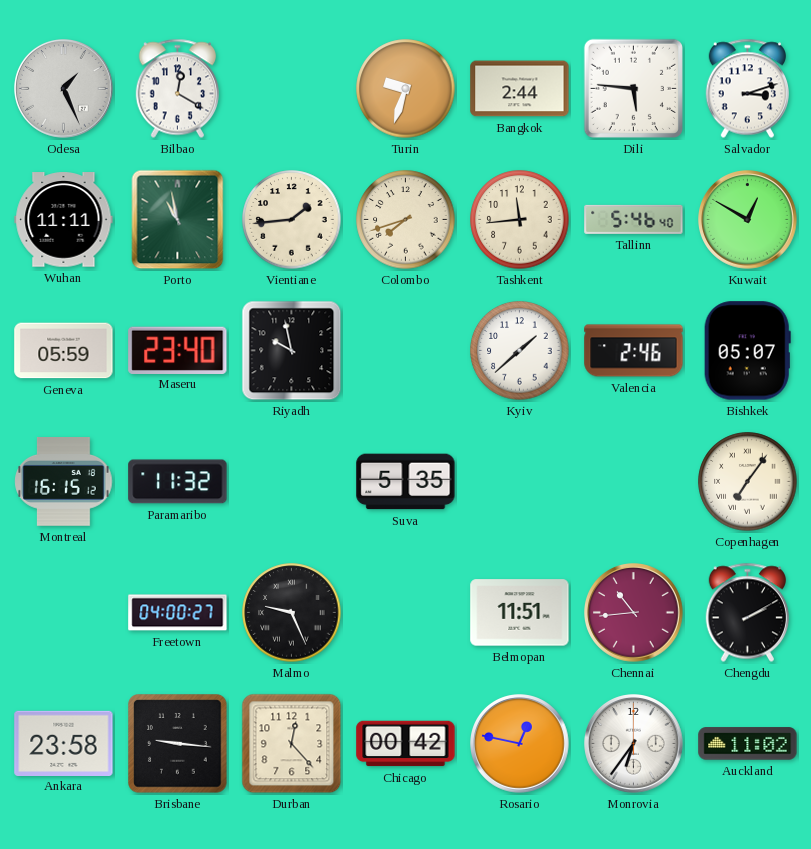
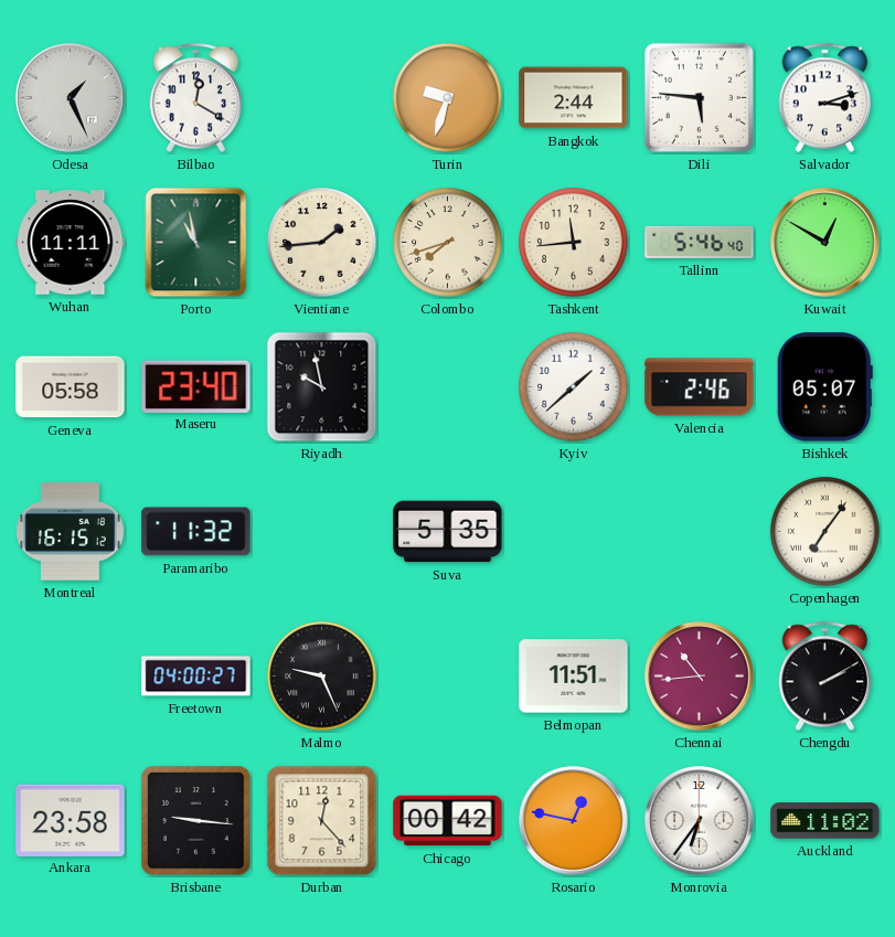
Geneva: 05:59 -> 05:58
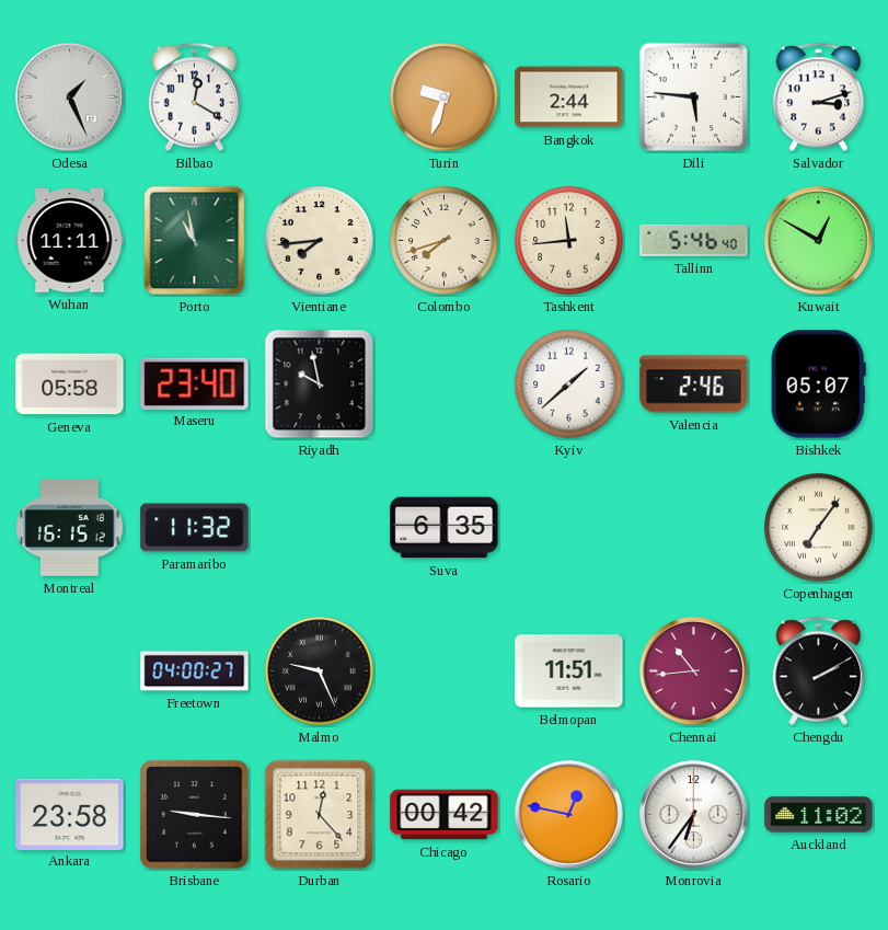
Vientiane: 1:44 -> 7:44
Suva: 5:35 -> 6:35
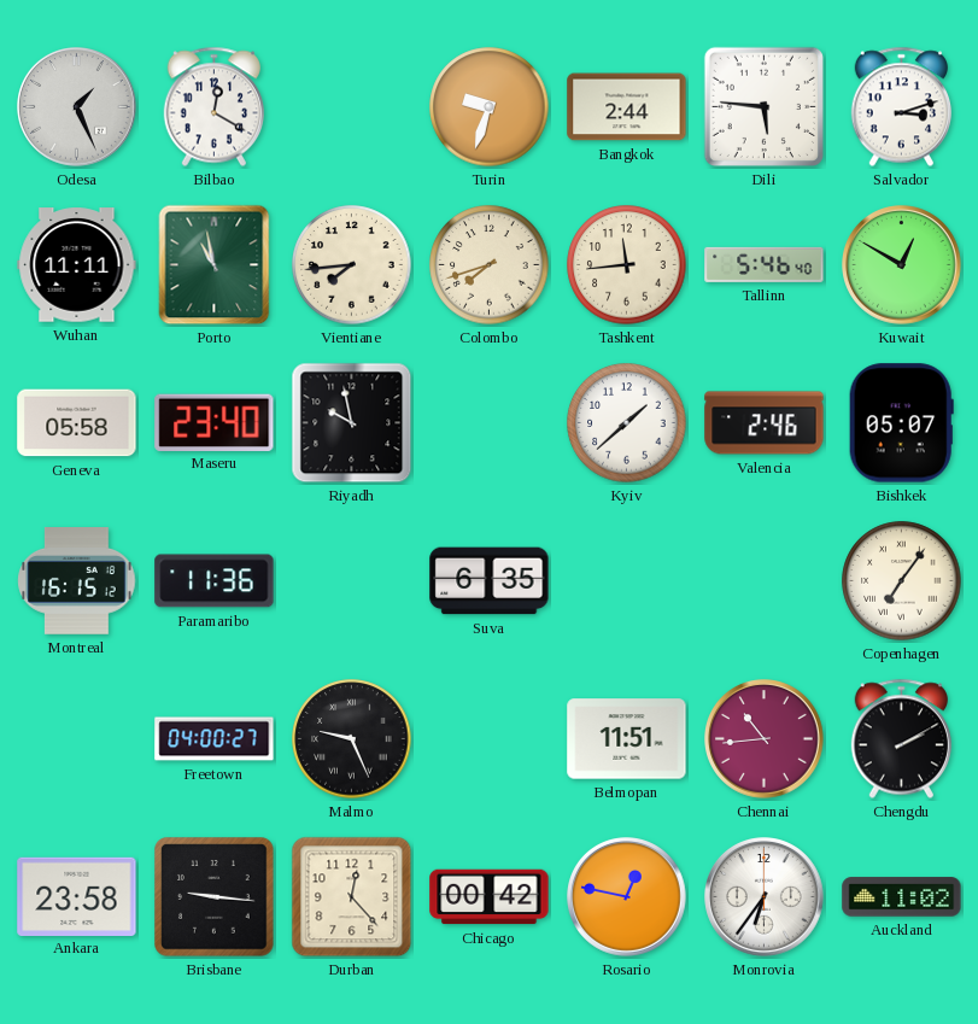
Paramaribo: 11:32 -> 11:36
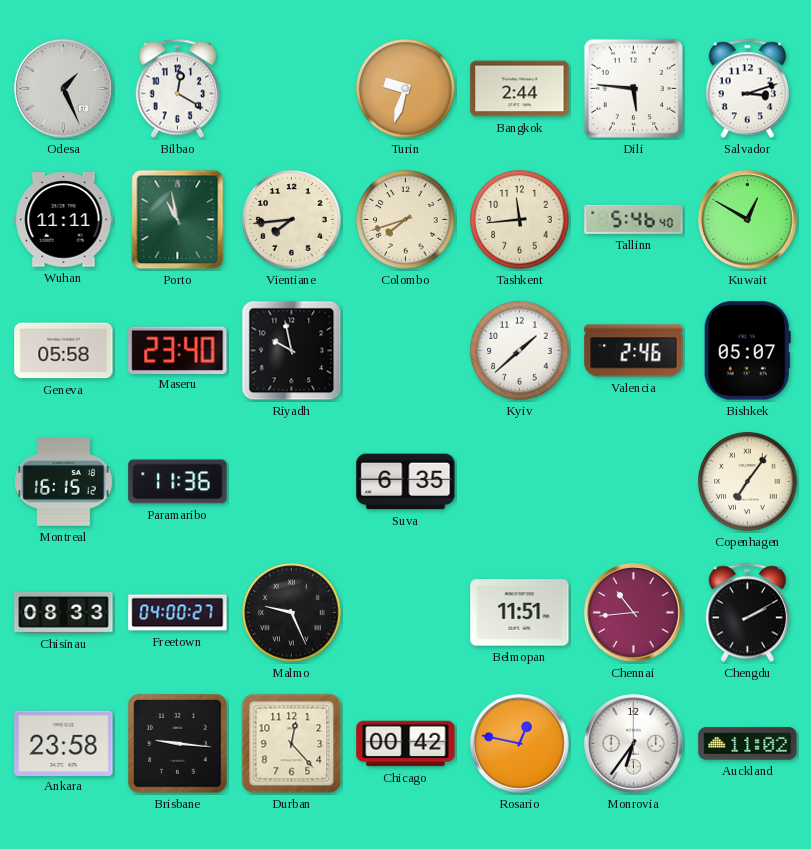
Chisinau: none -> 08:33
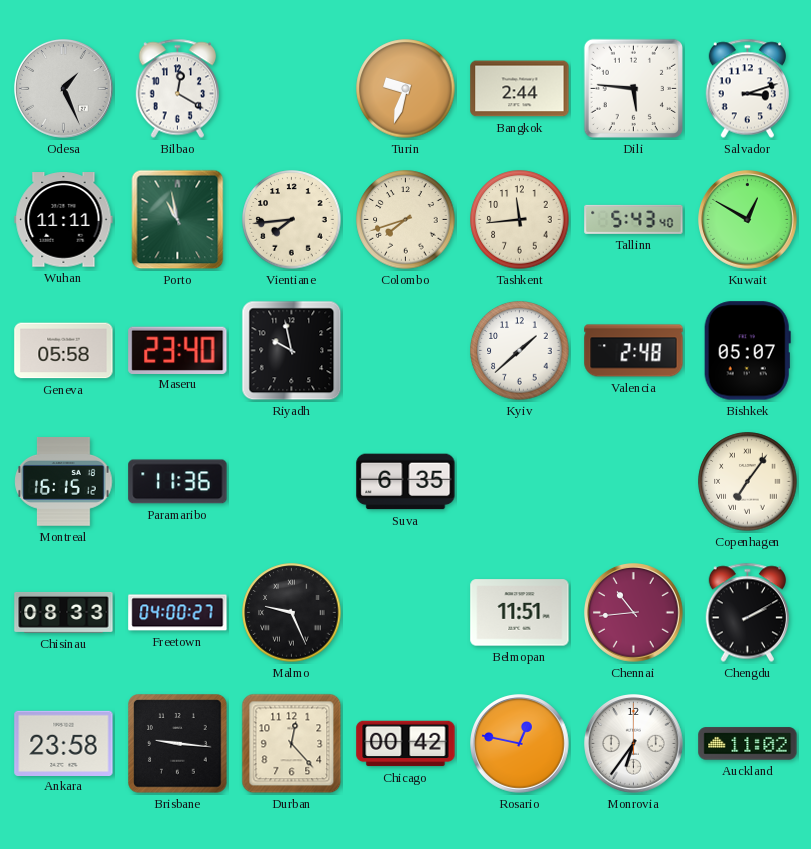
Tallinn: 5:46 -> 5:43
Valencia: 2:46 -> 2:48
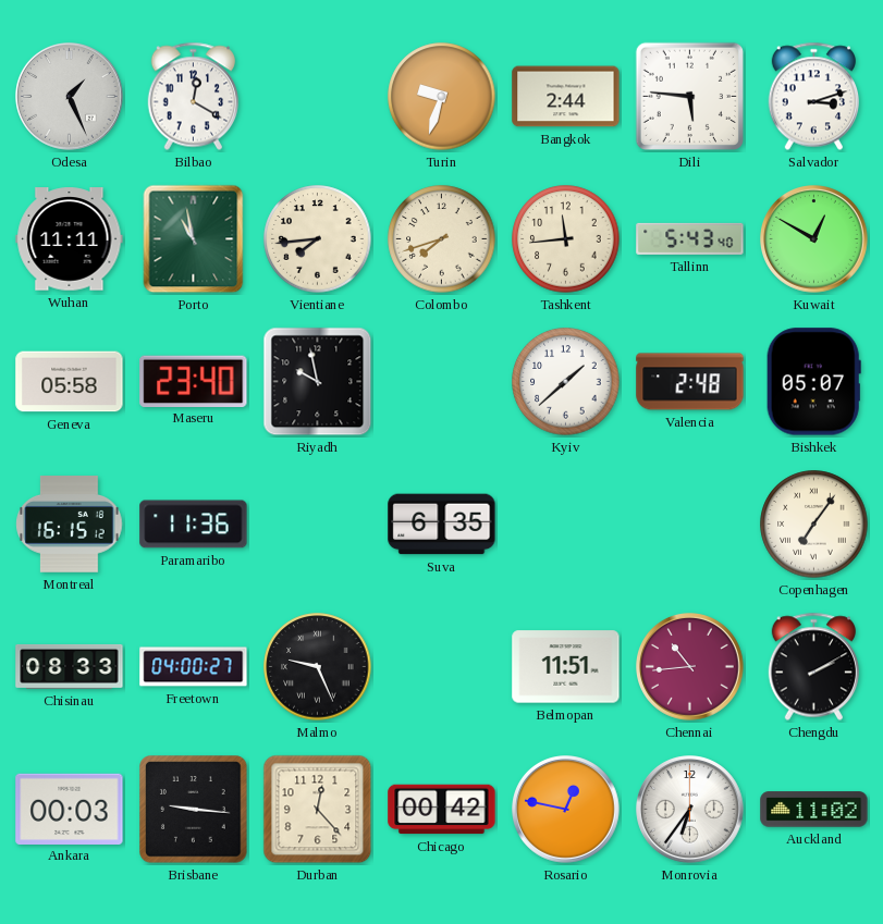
Ankara: 23:58 -> 00:03
